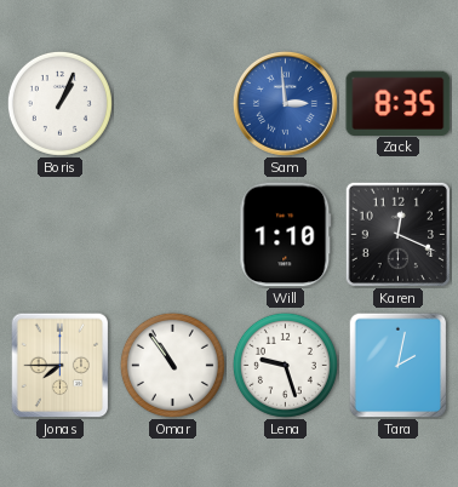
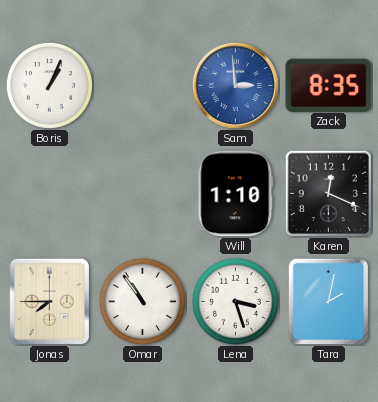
Lena: 9:27 -> 3:27
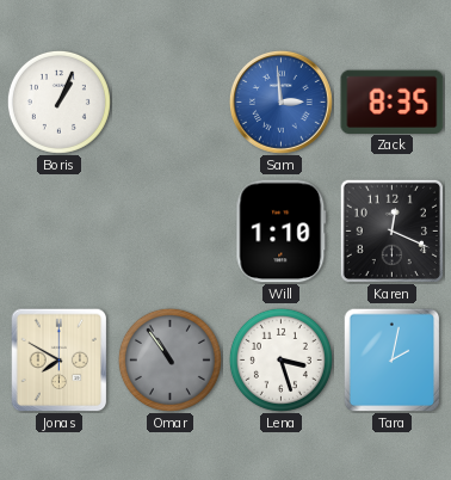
Jonas: 7:45 -> 7:50
Omar dial: white -> grey
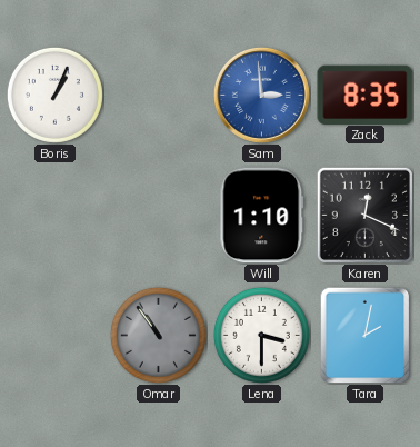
Jonas: 7:50 -> none
Lena: 3:27 -> 3:30
